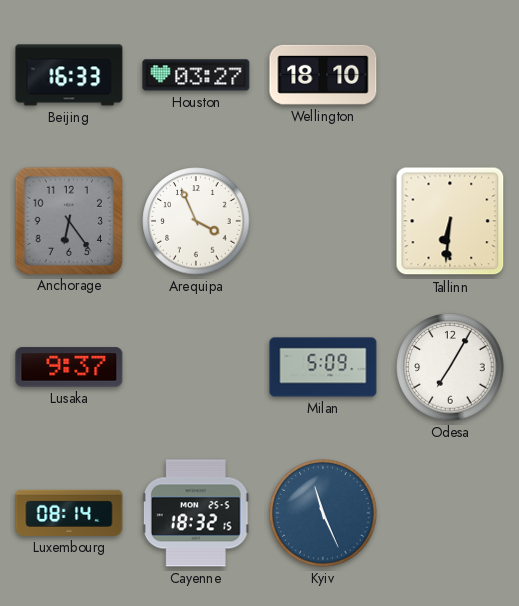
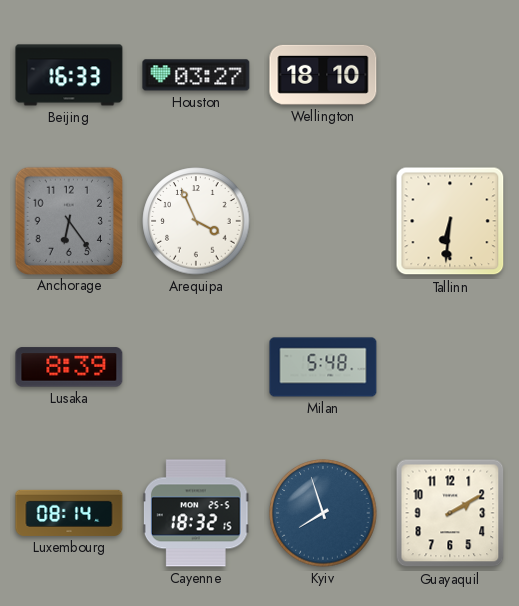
Lusaka: 9:37 -> 8:39
Milan: 5:09 -> 5:48
Odesa: 7:05 -> none
Kyiv: 11:26 -> 7:57
Guayaquil: none -> 2:10
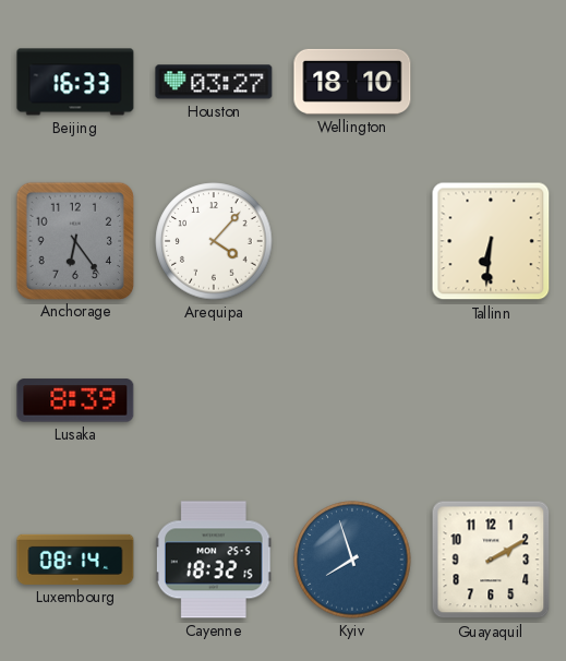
Arequipa: 3:56 -> 4:07
Milan: 5:48 -> none
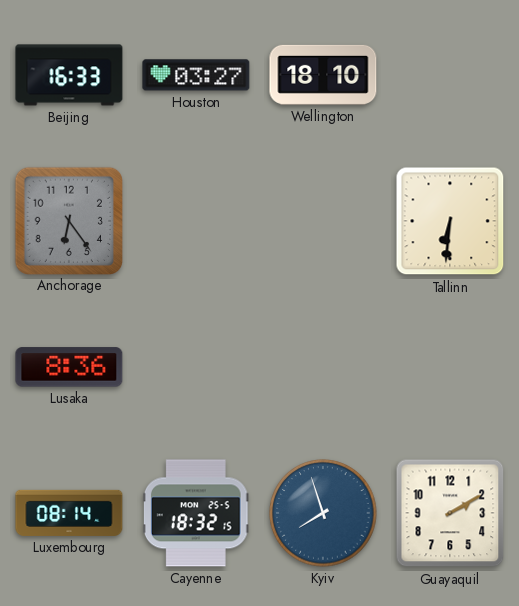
Arequipa: 4:07 -> none
Lusaka: 8:39 -> 8:36
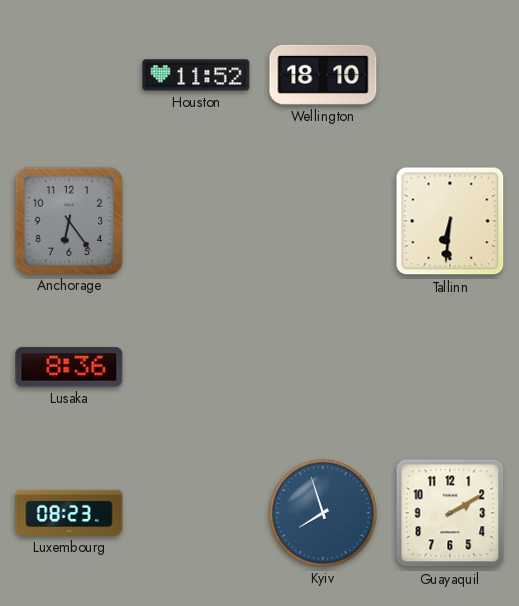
Beijing: 16:33 -> none
Houston: 03:27 -> 11:52
Luxembourg: 08:14 -> 08:23
Cayenne: 18:32 -> none
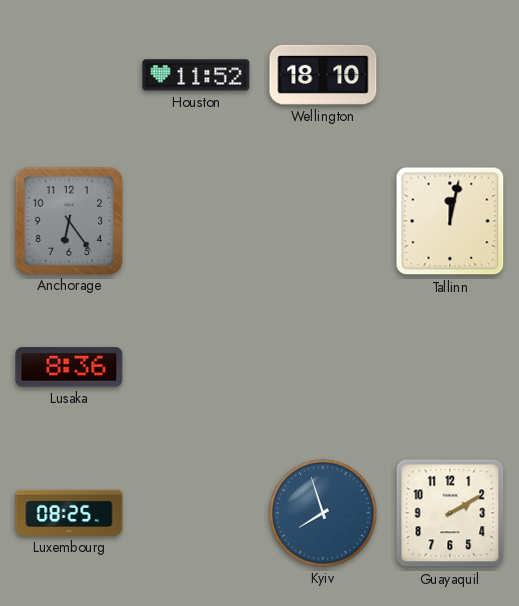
Tallinn: 6:31 -> 12:02
Luxembourg: 08:23 -> 08:25
